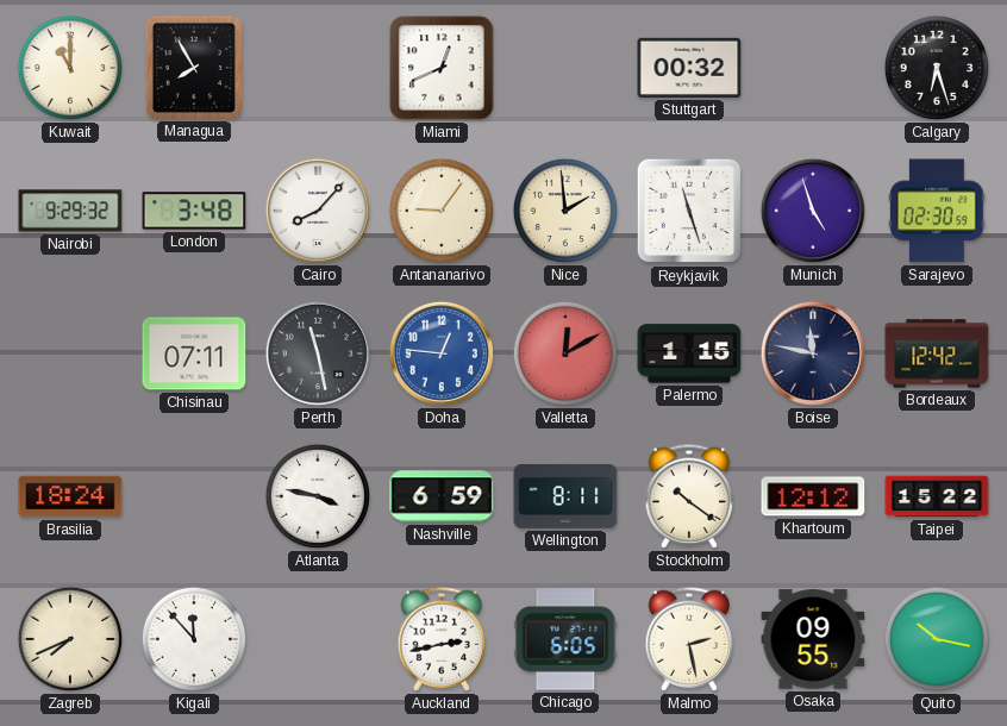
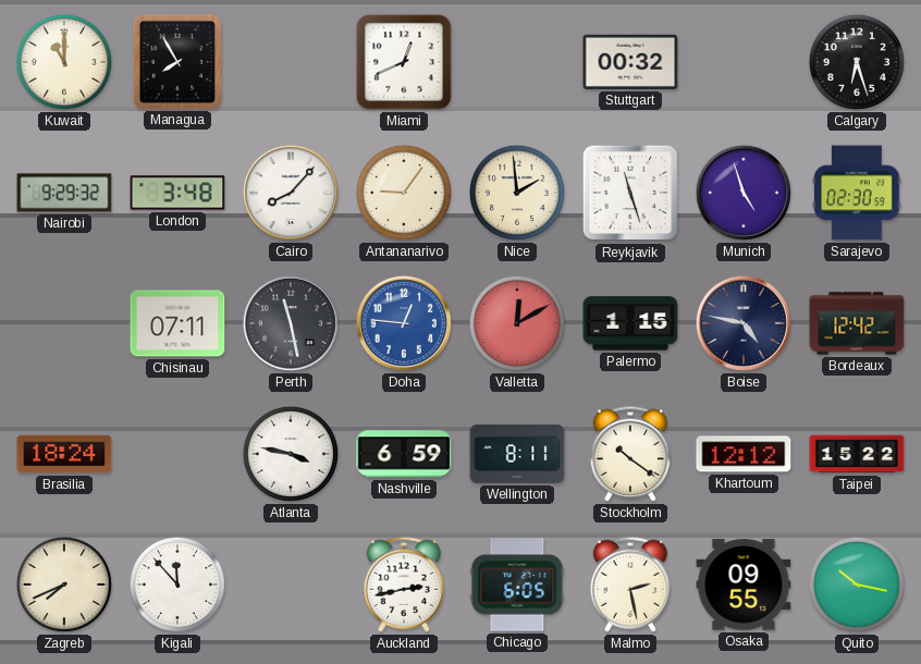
Boise: 11:47 -> 4:47
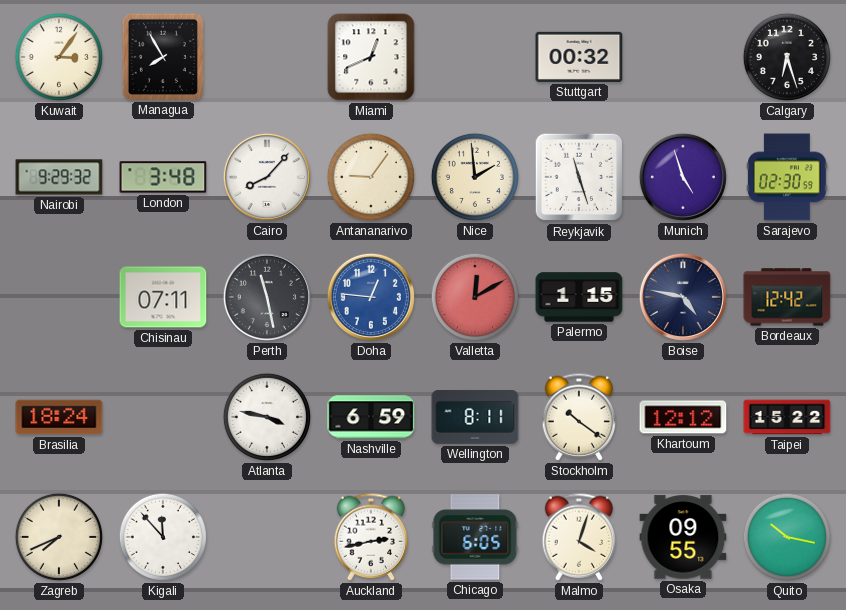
Kuwait: 11:00 -> 3:06
Malmo: 2:28 -> 4:03
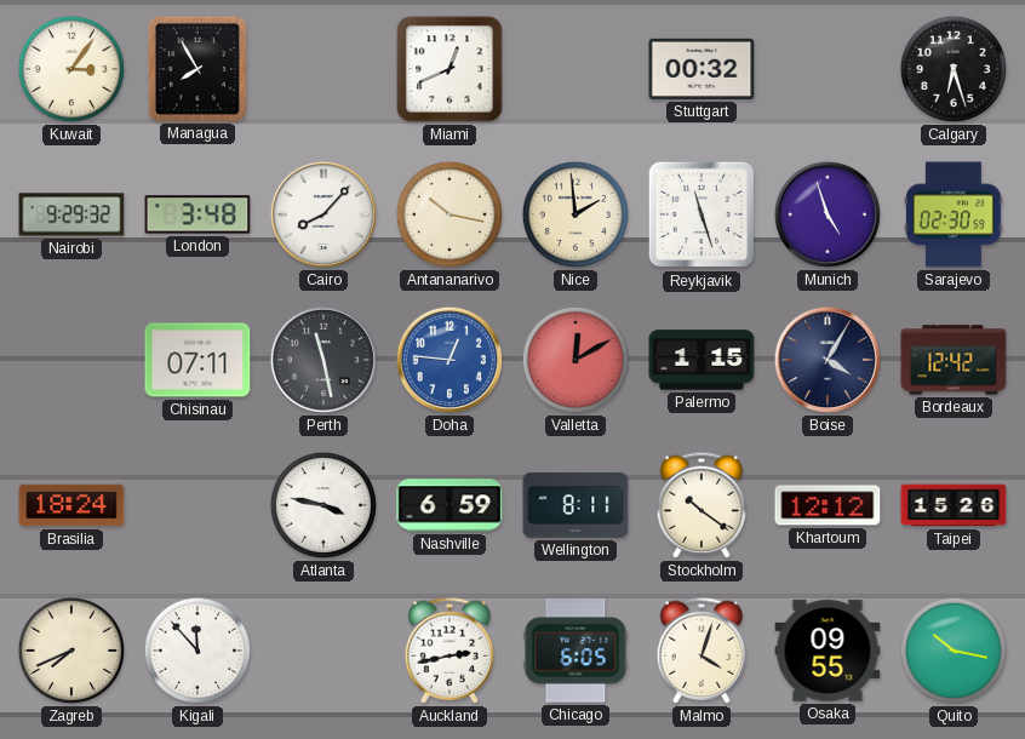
Antananarivo: 9:06 -> 10:17
Boise: 4:47 -> 4:05
Taipei: 15:22 -> 15:26
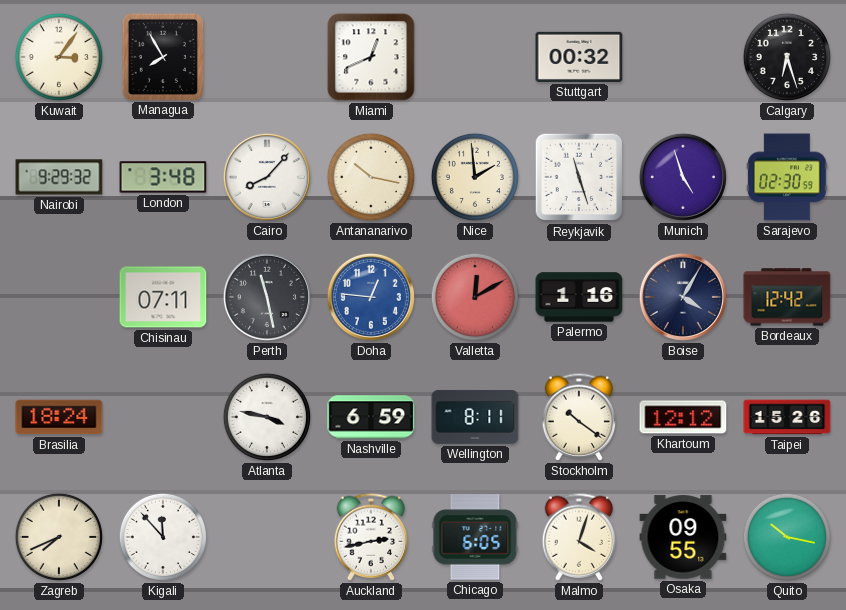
Palermo: 1:15 -> 1:16
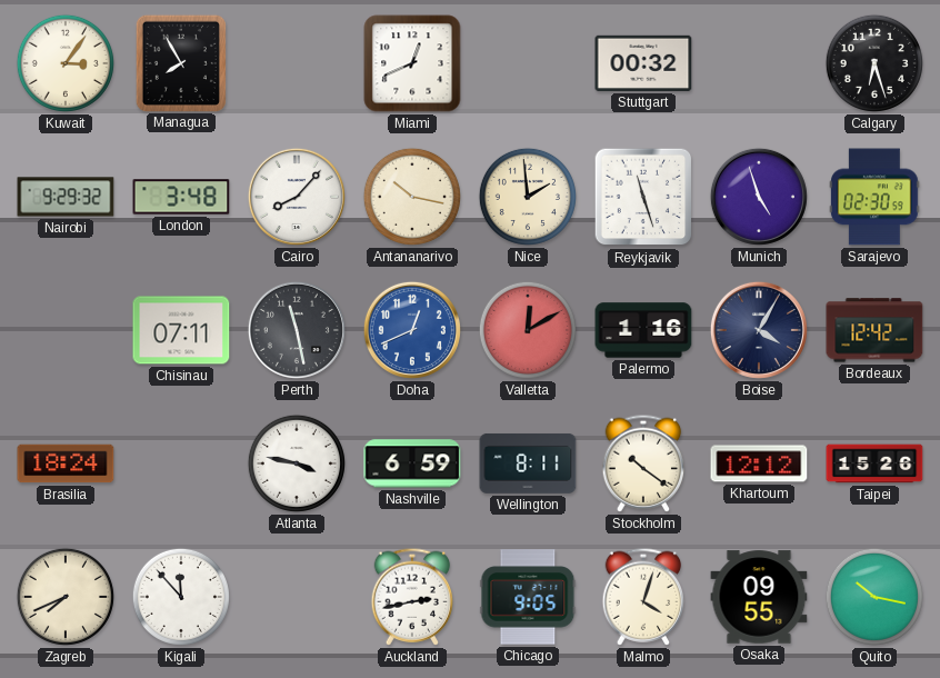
Doha: 12:46 -> 12:41
Chicago: 6:05 -> 9:05
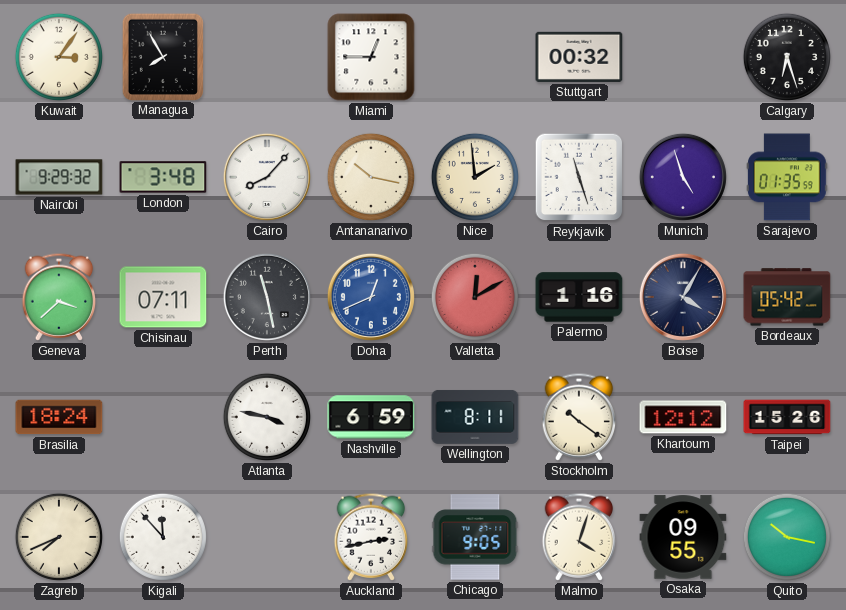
Miami: 12:41 -> 12:45
Sarajevo: 02:30 -> 01:35
Geneva: none -> 3:38
Bordeaux: 12:42 -> 05:42
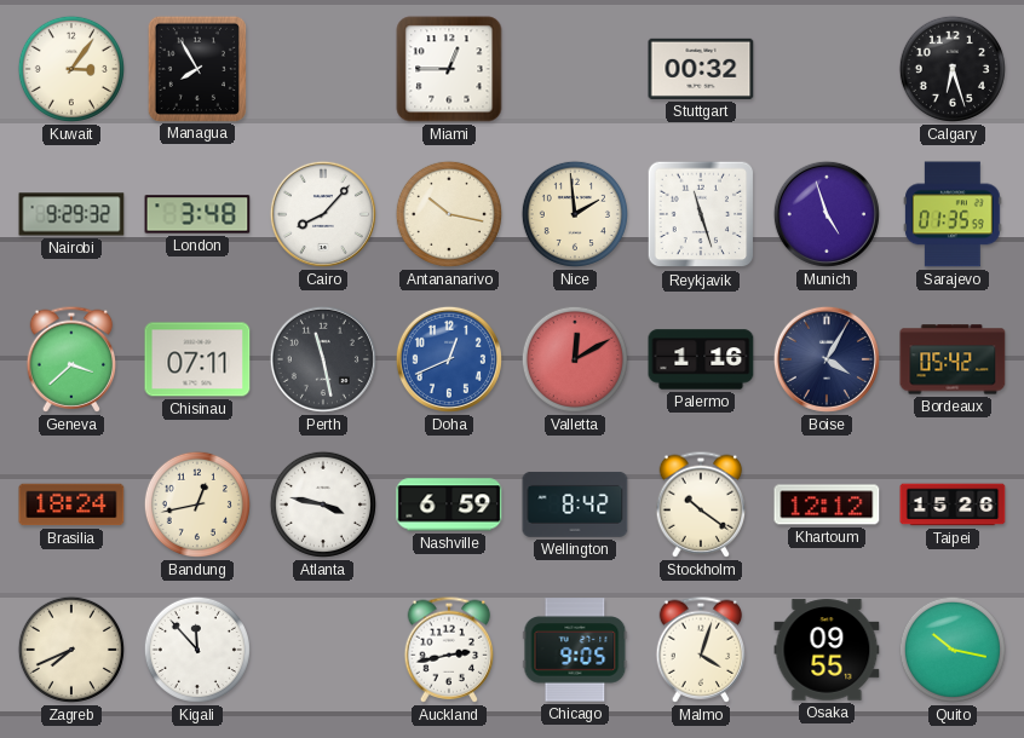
Bandung: none -> 12:43
Wellington: 8:11 -> 8:42
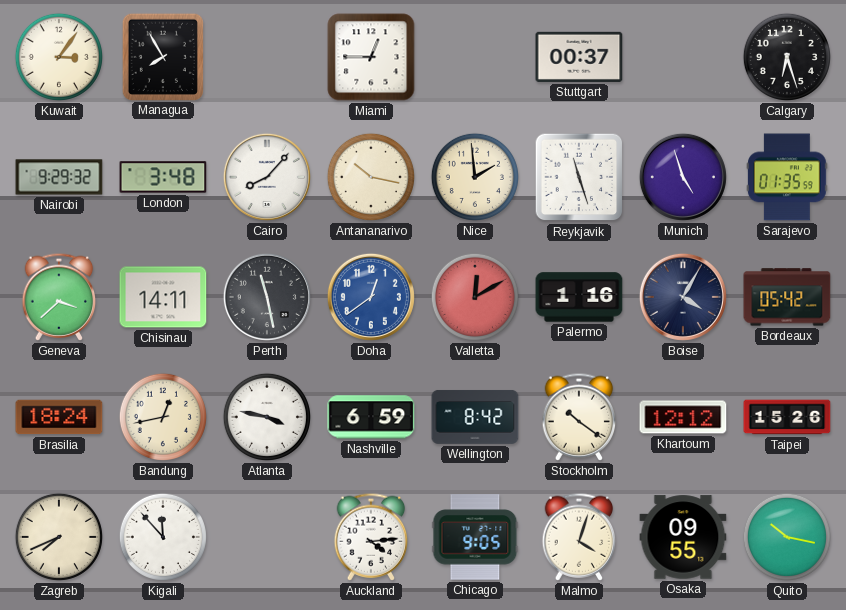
Stuttgart: 00:32 -> 00:37
Chisinau: 07:11 -> 14:11
Doha: 12:41 -> 12:39
Auckland: 2:43 -> 4:14
